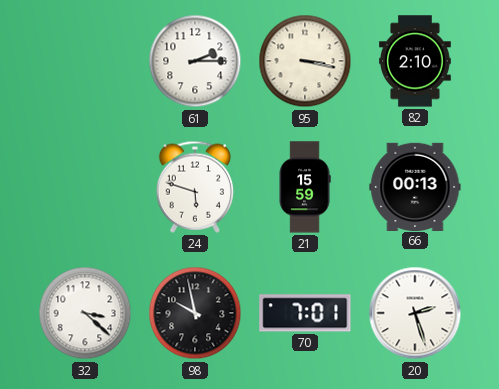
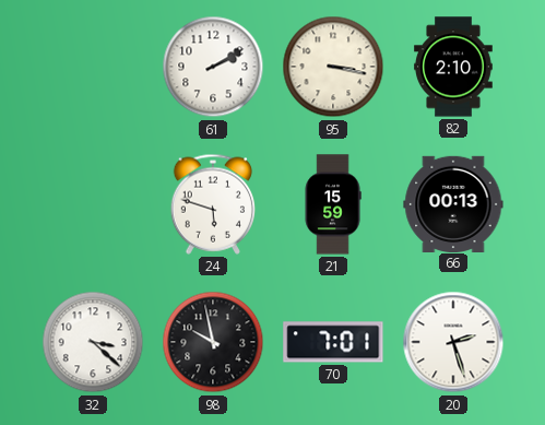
61: 2:15 -> 2:10
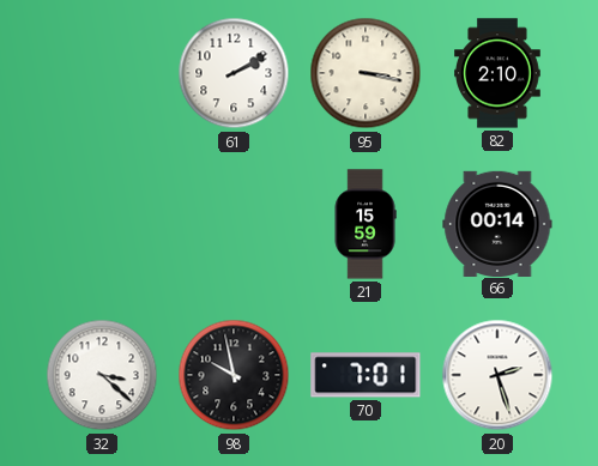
24: 5:48 -> none
66: 00:13 -> 00:14
